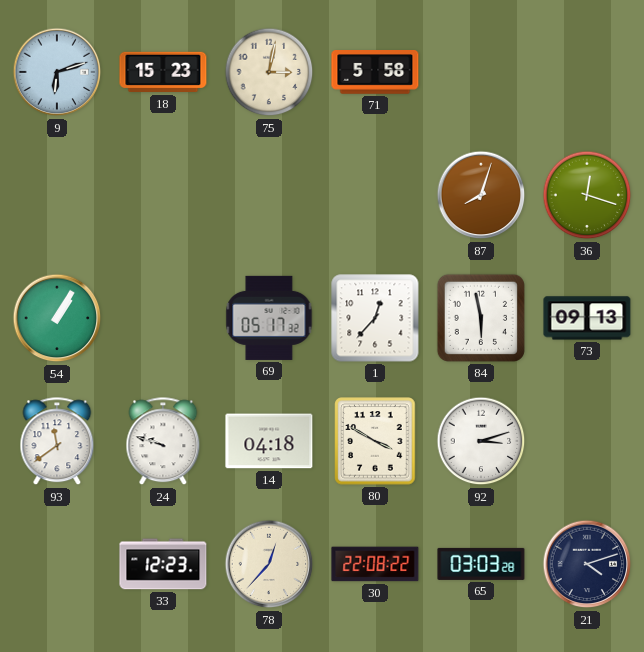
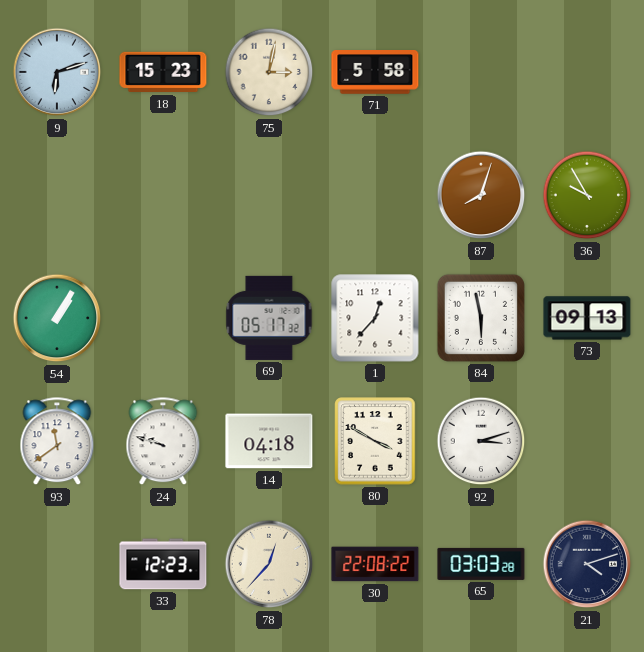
36: 12:18 -> 9:55
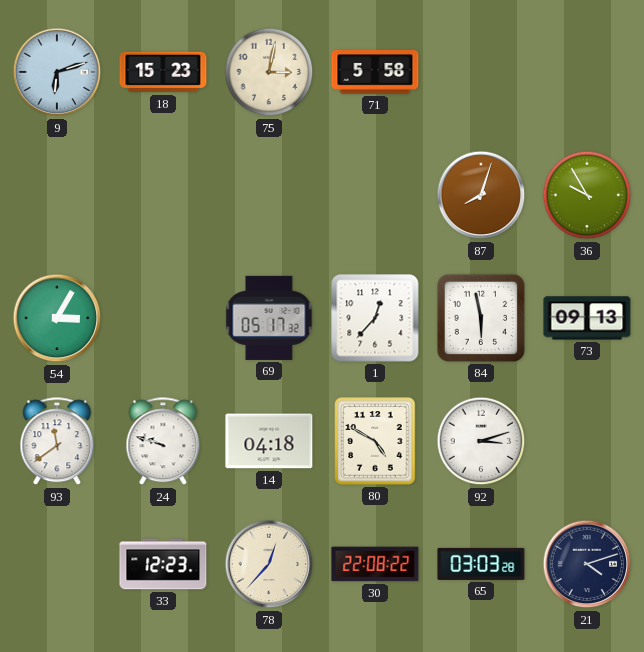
54: 1:05 -> 3:05
80: 3:50 -> 4:50
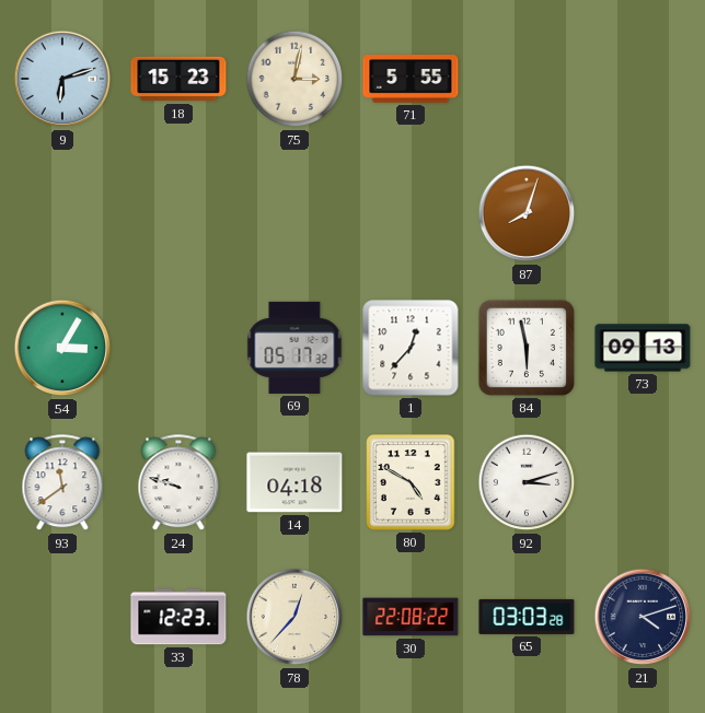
71: 5:58 -> 5:55
36: 9:55 -> none
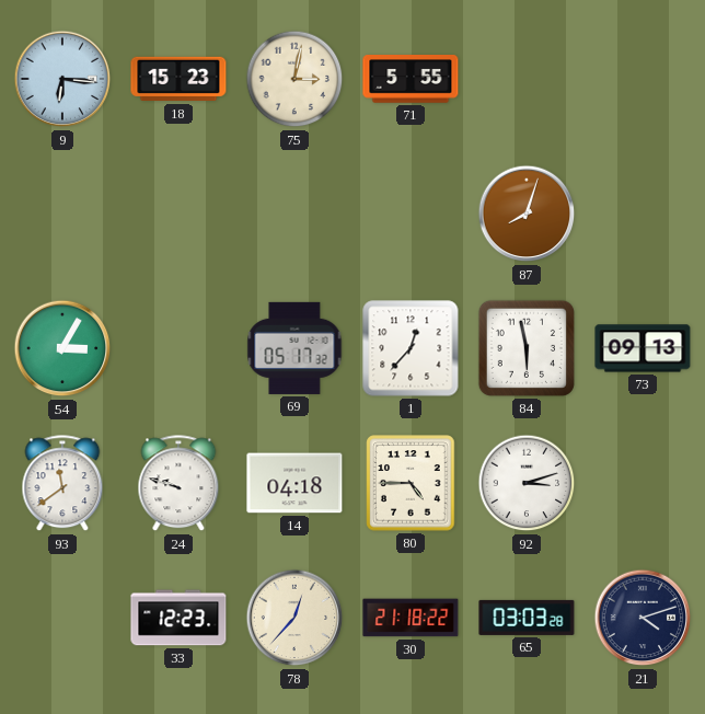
9: 6:12 -> 6:16
80: 4:50 -> 4:45
30: 22:08 -> 21:18
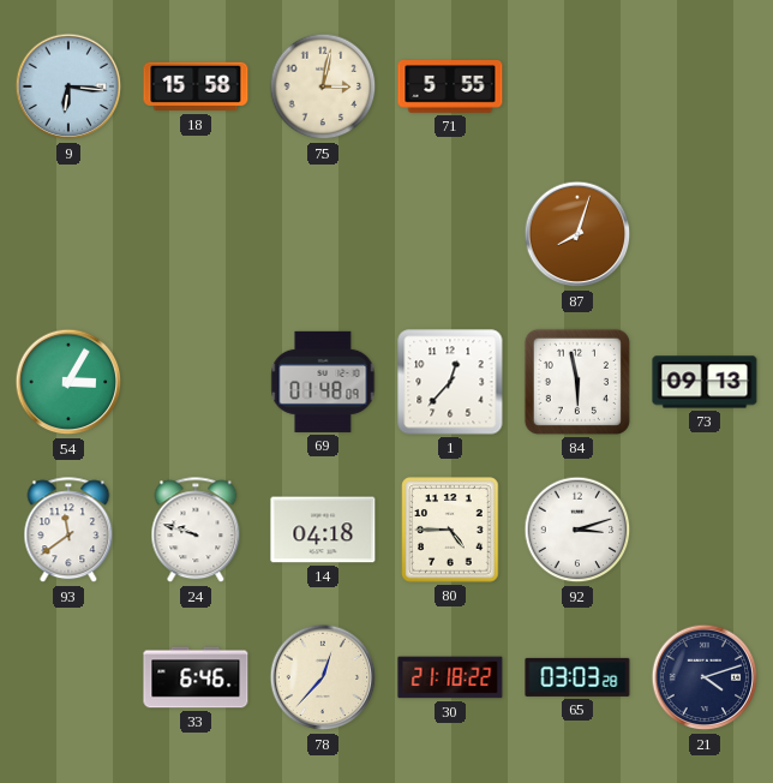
18: 15:23 -> 15:58
69: 05:17 -> 01:48
33: 12:23 -> 6:46
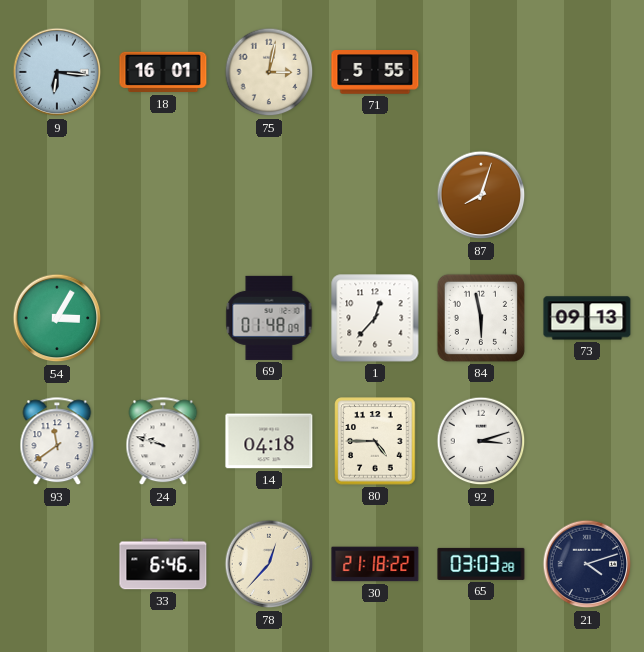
18: 15:58 -> 16:01
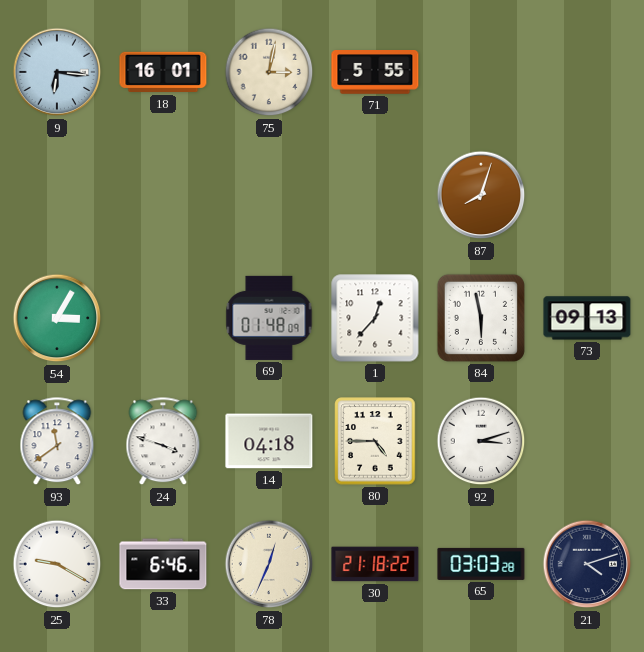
24: 9:48 -> 3:48
25: none -> 9:20
78: 12:37 -> 12:34
